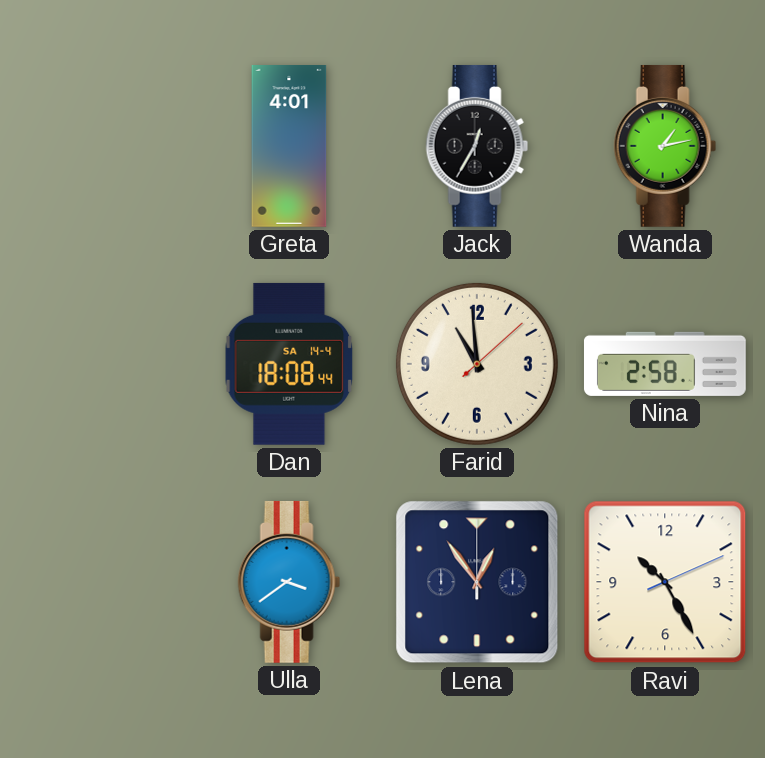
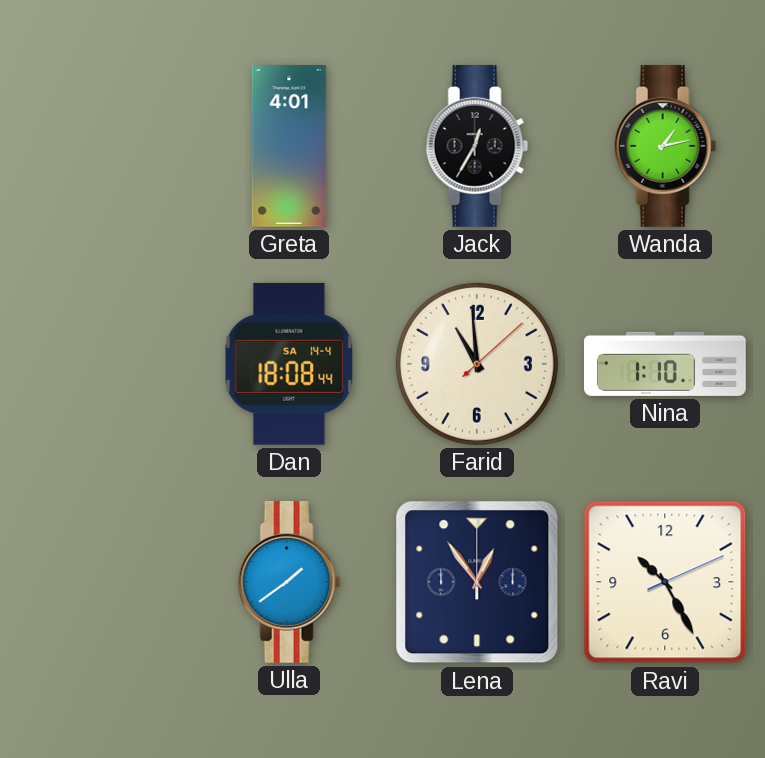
Nina: 2:58 -> 1:10
Ulla: 3:39 -> 1:39
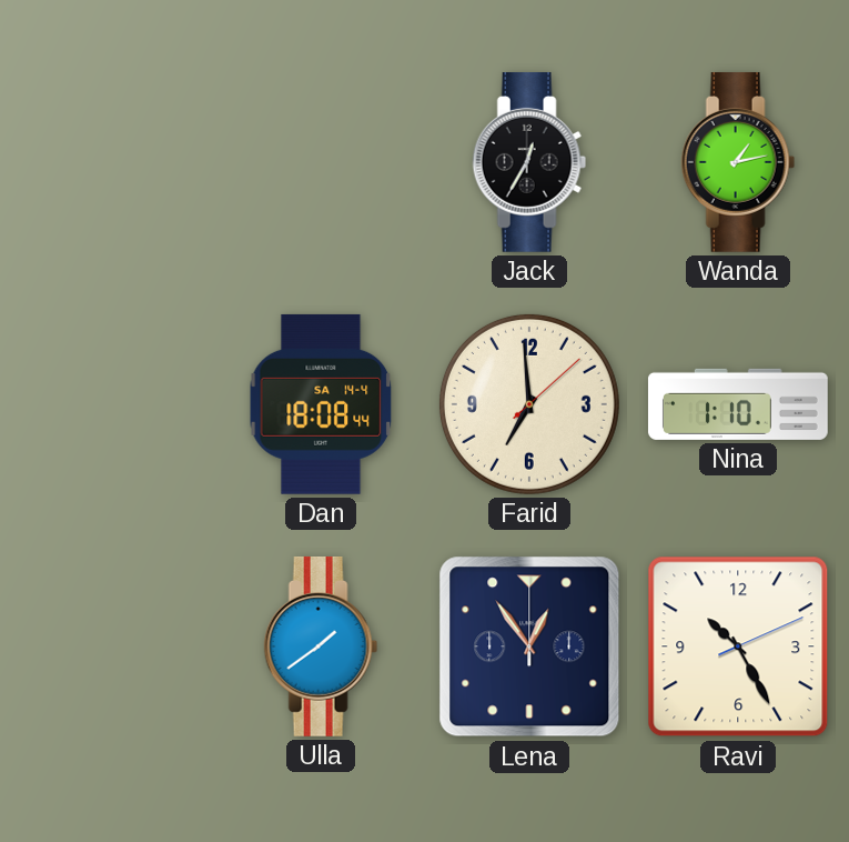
Greta: 4:01 -> none
Farid: 10:59 -> 6:59
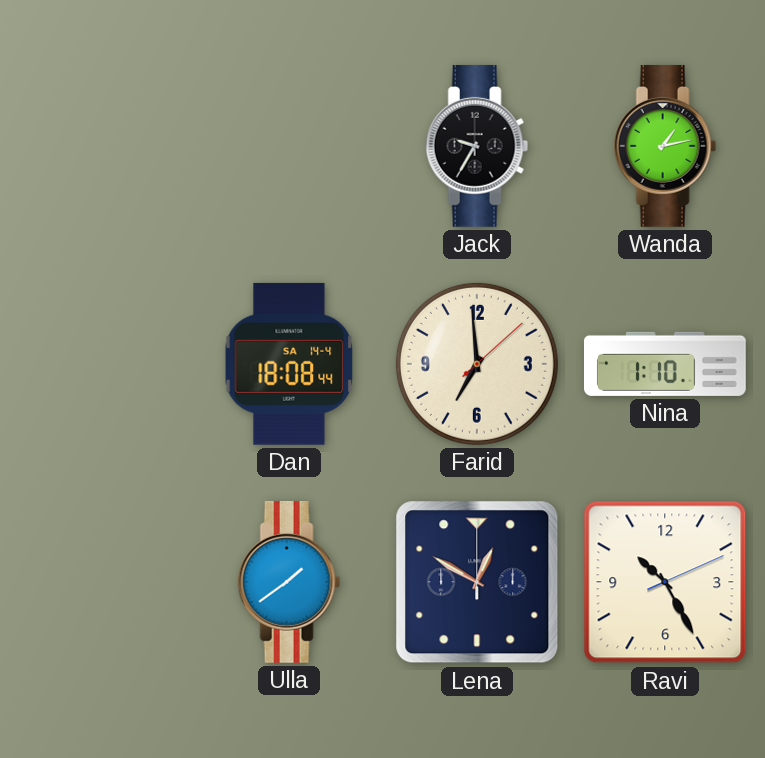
Jack: 12:35 -> 9:35
Lena: 12:54 -> 12:50
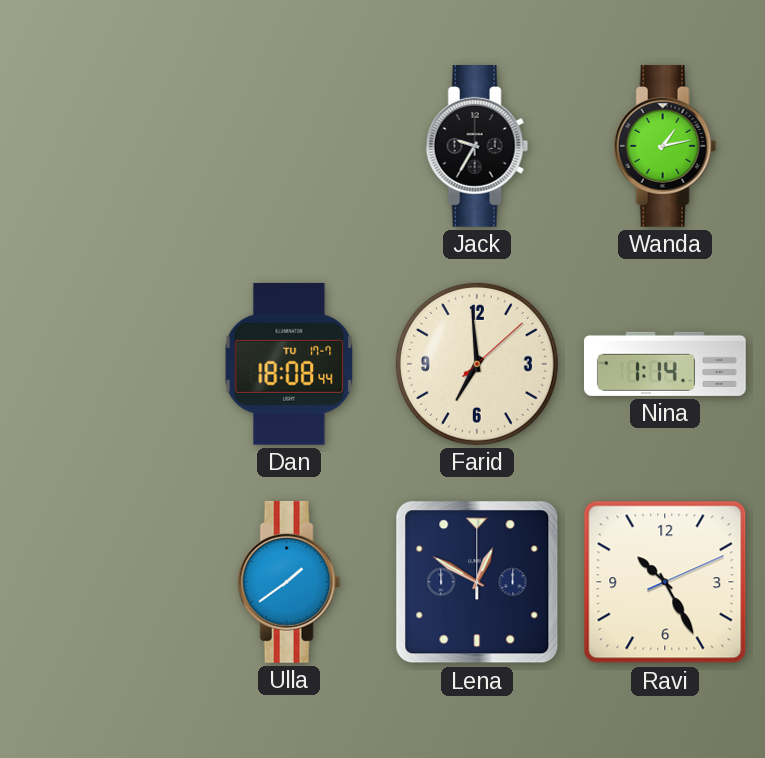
Dan date: SA 14-4 -> TU 17-7
Nina: 1:10 -> 1:14
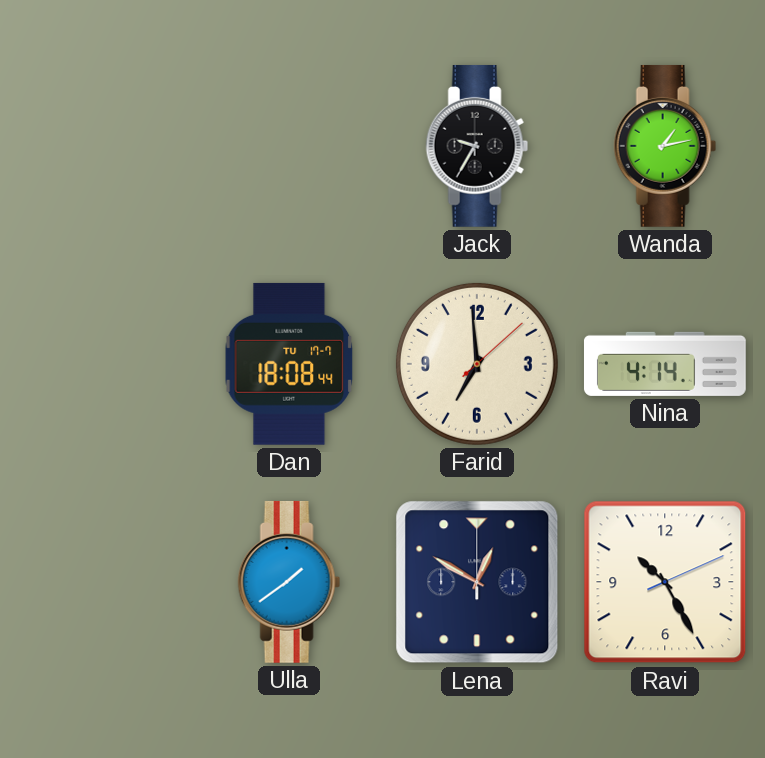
Nina: 1:14 -> 4:14
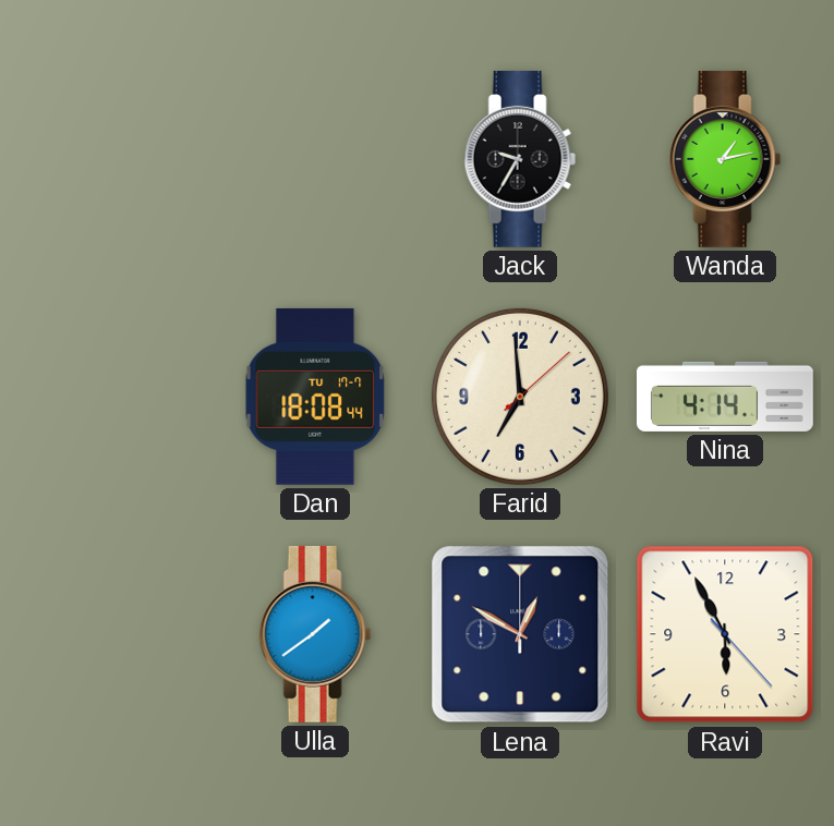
Ravi: 10:25 -> 5:55
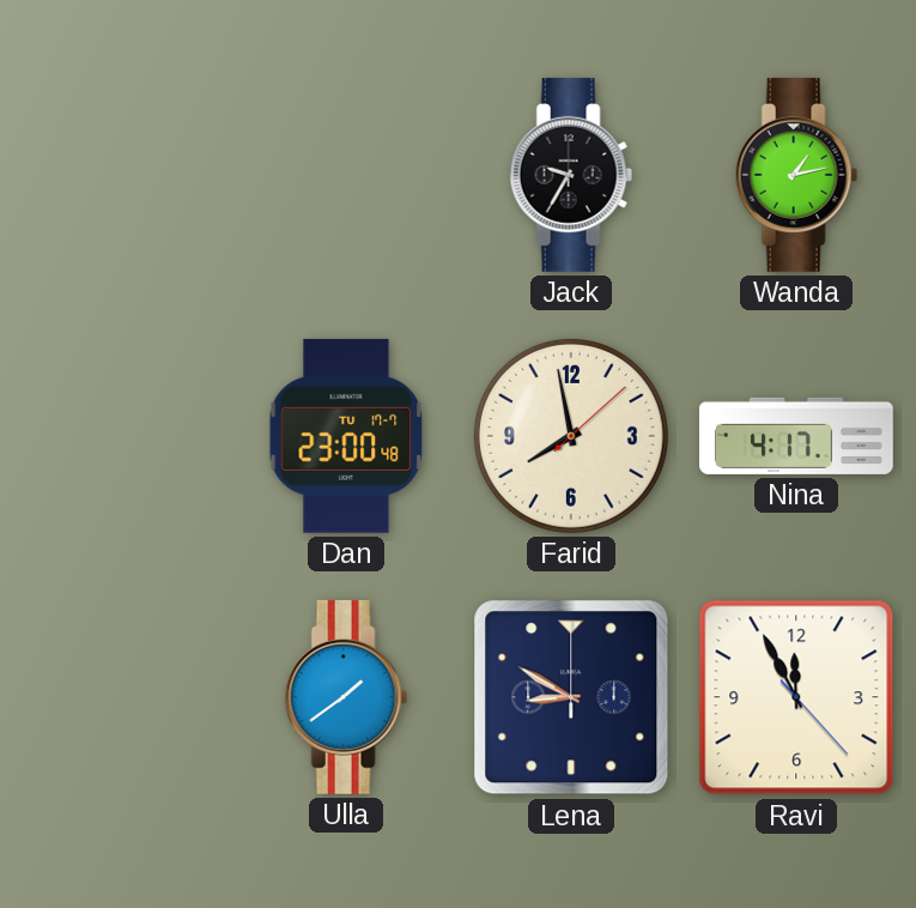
Dan: 18:08 -> 23:00
Farid: 6:59 -> 7:58
Nina: 4:14 -> 4:17
Lena: 12:50 -> 8:50
Ravi: 5:55 -> 11:55
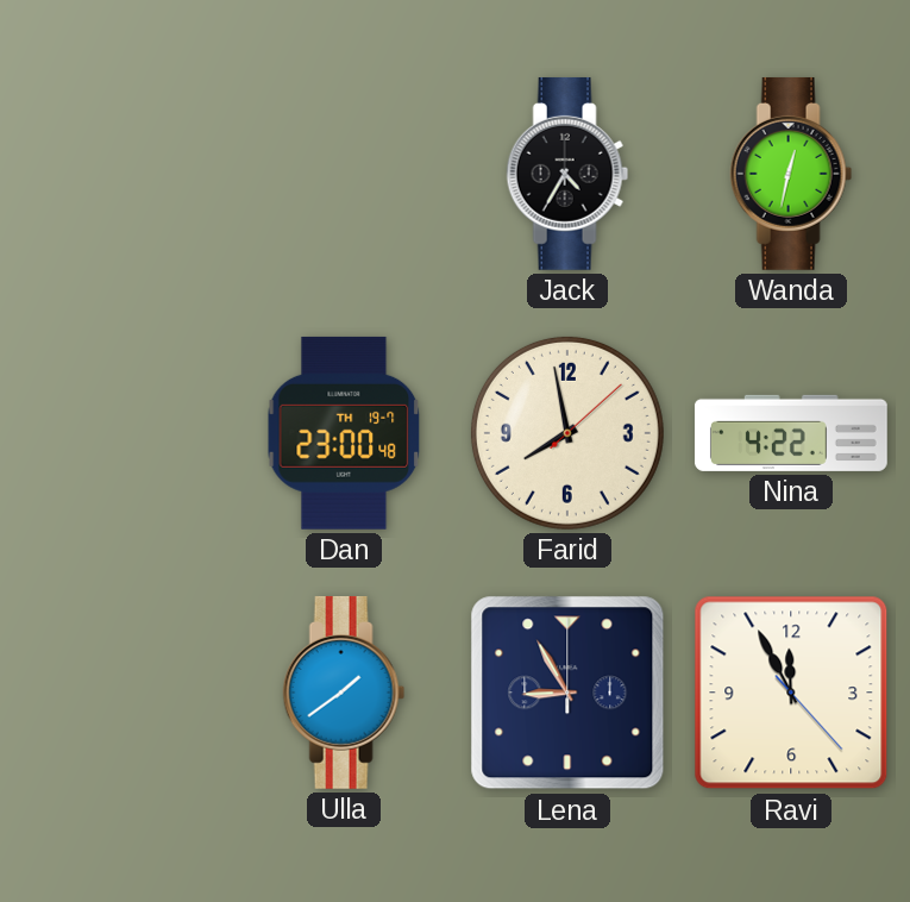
Jack: 9:35 -> 4:35
Wanda: 1:13 -> 12:32
Dan date: TU 17-7 -> TH 19-7
Nina: 4:17 -> 4:22
Lena: 8:50 -> 8:55
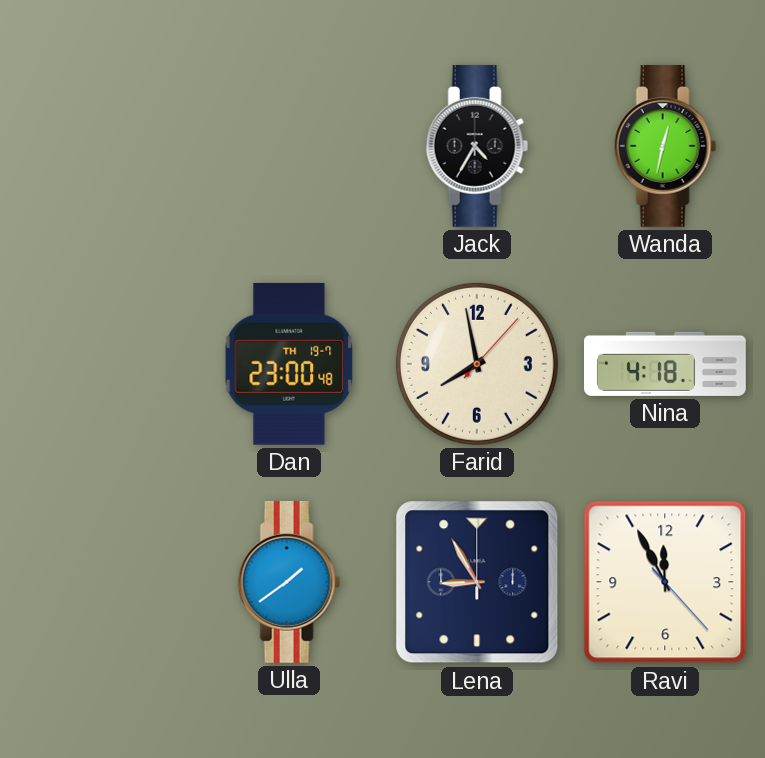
Farid: 7:58:08 -> 7:58:07
Nina: 4:22 -> 4:18
